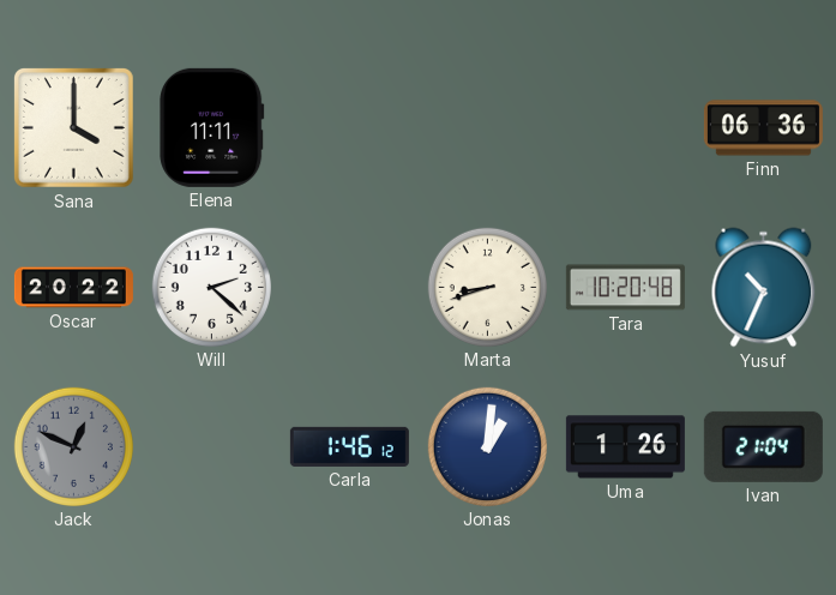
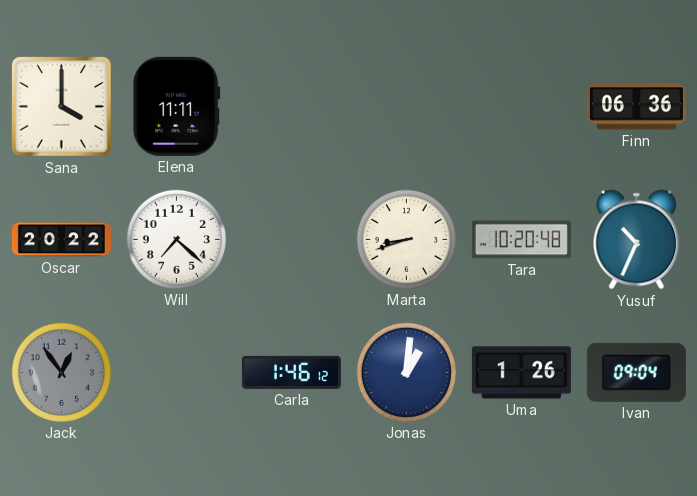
Will: 2:22 -> 7:22
Jack: 12:49 -> 12:54
Ivan: 21:04 -> 09:04
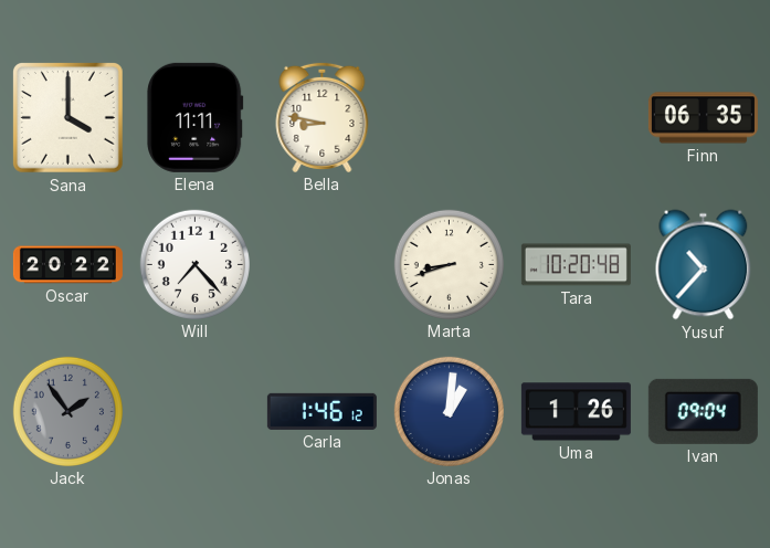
Bella: none -> 8:47
Finn: 06:36 -> 06:35
Will: 7:22 -> 7:23
Yusuf: 10:34 -> 10:37
Jack: 12:54 -> 1:54
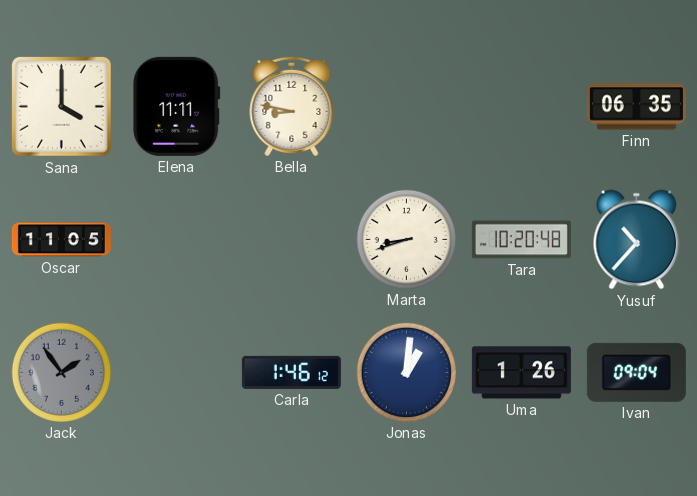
Oscar: 20:22 -> 11:05
Will: 7:23 -> none
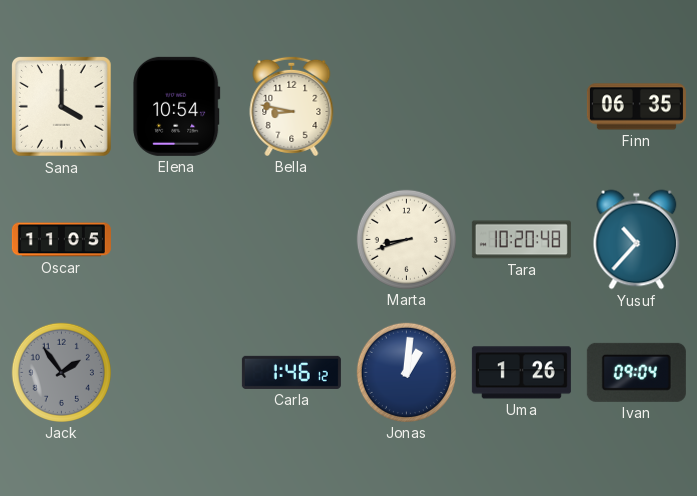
Elena: 11:11 -> 10:54
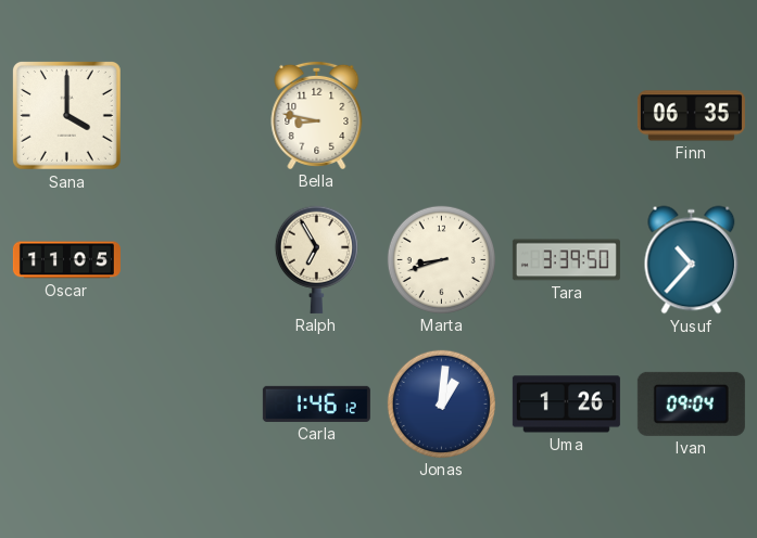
Elena: 10:54 -> none
Ralph: none -> 6:55
Tara: 10:20 -> 3:39
Jack: 1:54 -> none
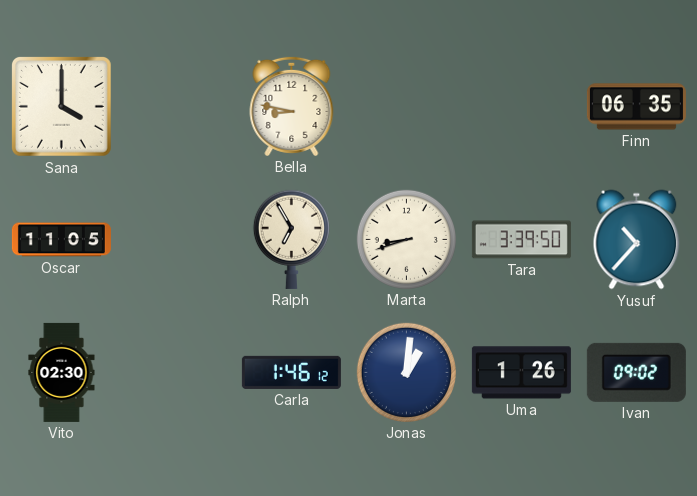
Vito: none -> 02:30
Ivan: 09:04 -> 09:02
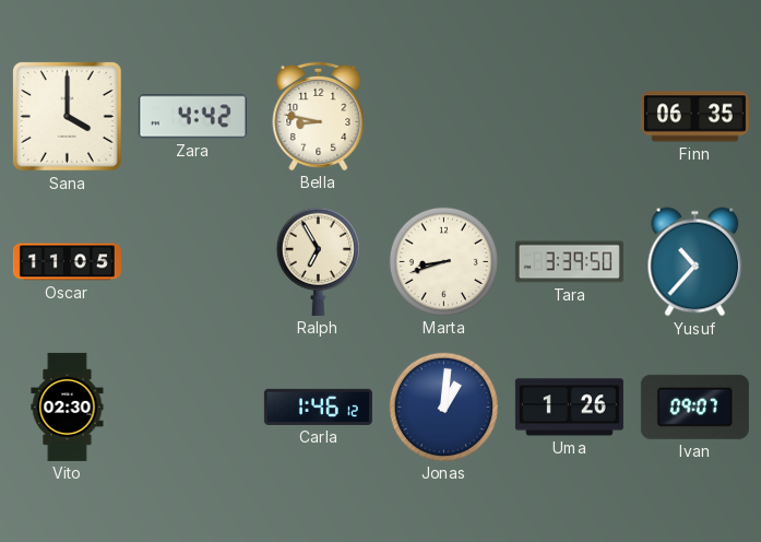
Zara: none -> 4:42
Ivan: 09:02 -> 09:07
